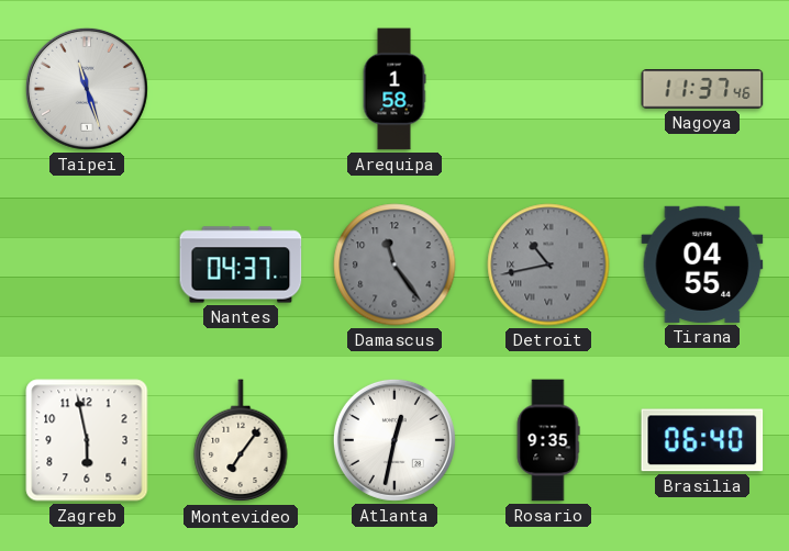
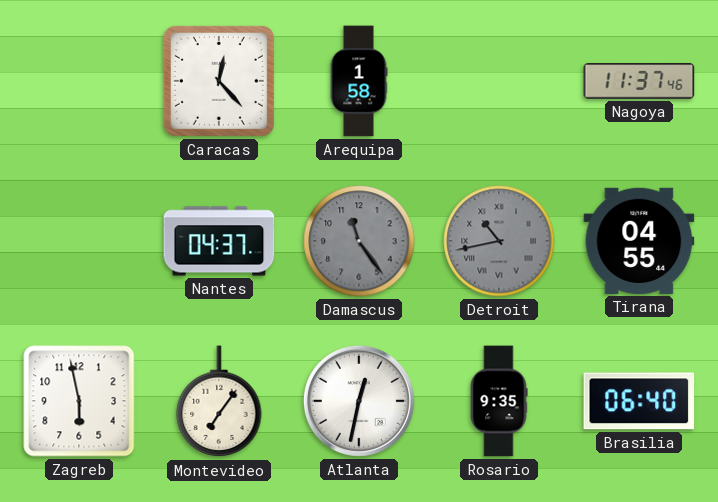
Taipei: 11:27 -> none
Caracas: none -> 12:23
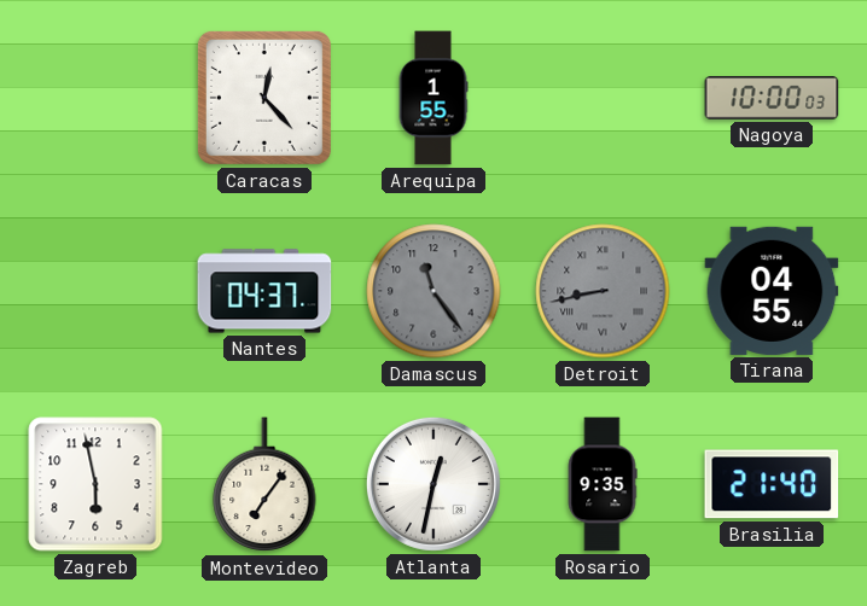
Arequipa: 1:58 -> 1:55
Nagoya: 11:37 -> 10:00
Detroit: 10:43 -> 8:43
Brasilia: 06:40 -> 21:40
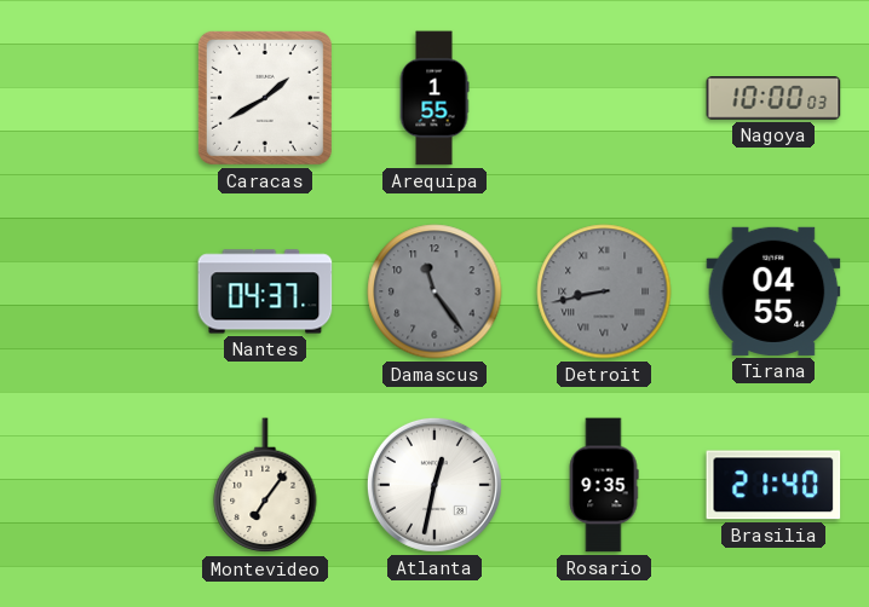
Caracas: 12:23 -> 1:40
Zagreb: 5:58 -> none
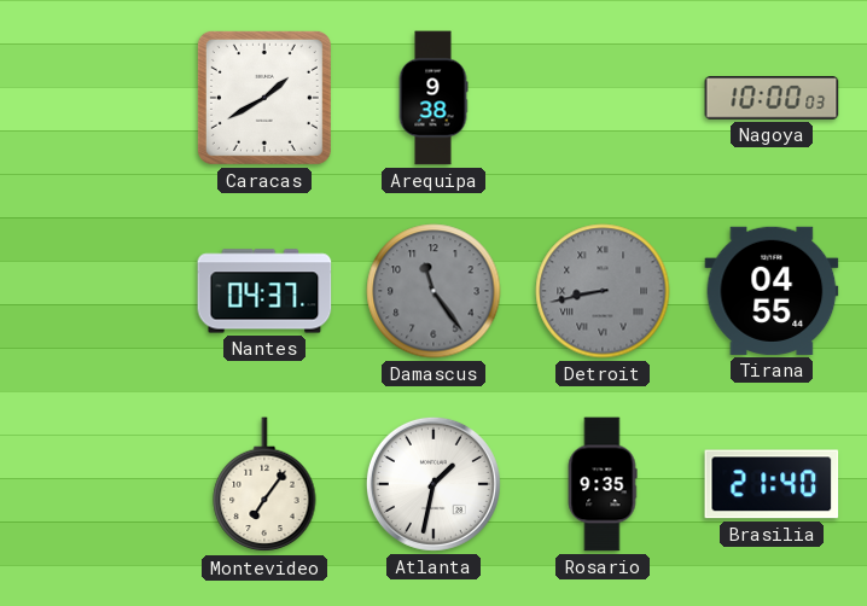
Arequipa: 1:55 -> 9:38
Atlanta: 12:32 -> 1:32
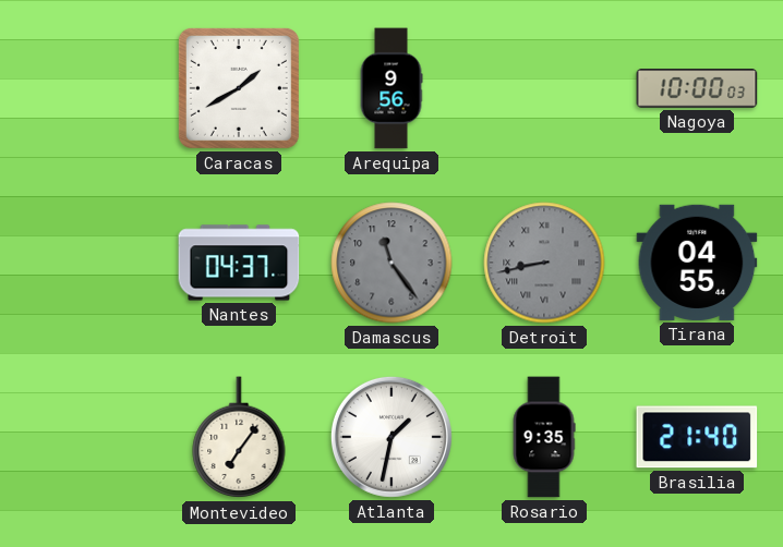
Arequipa: 9:38 -> 9:56
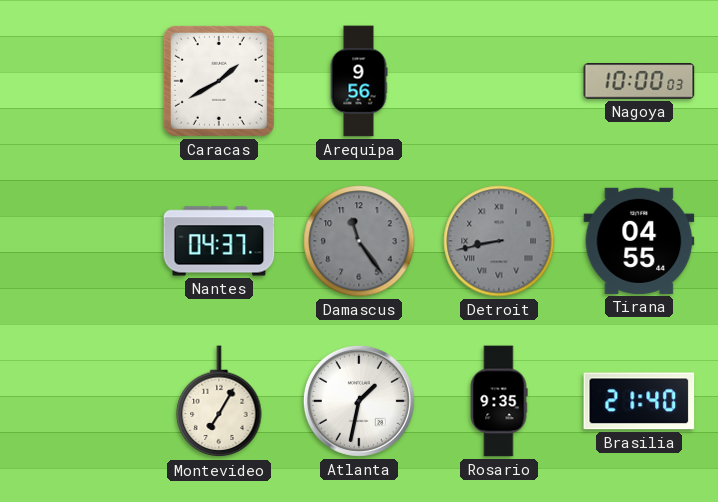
Montevideo: 7:06 -> 7:05
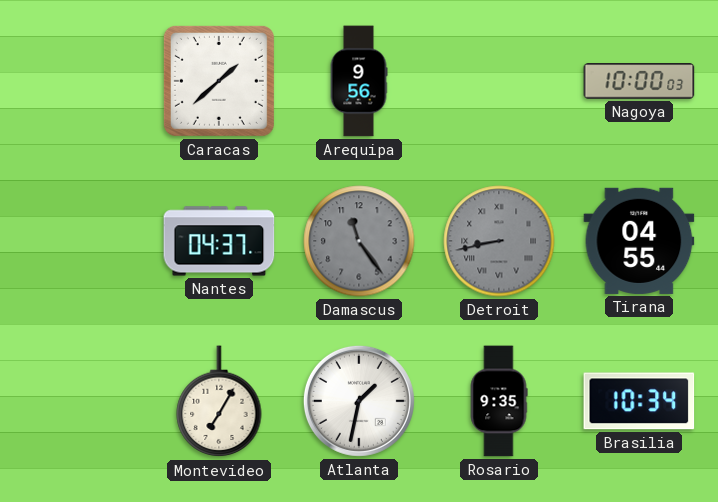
Caracas: 1:40 -> 1:38
Brasilia: 21:40 -> 10:34
